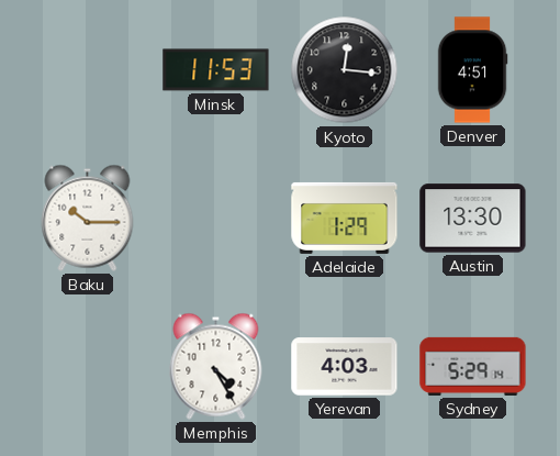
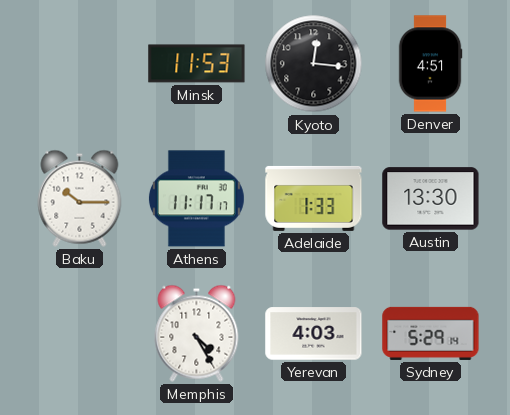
Athens: none -> 11:17
Adelaide: 1:29 -> 1:33
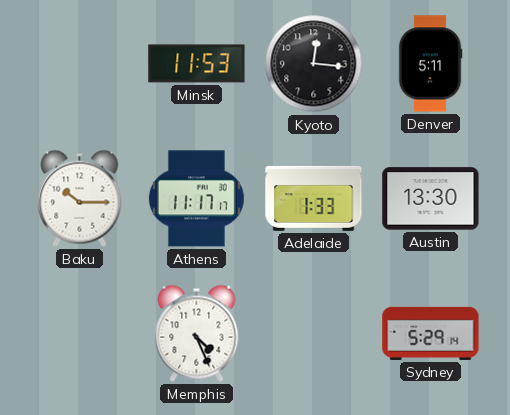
Denver: 4:51 -> 5:11
Memphis: 4:25 -> 4:26
Yerevan: 4:03 -> none
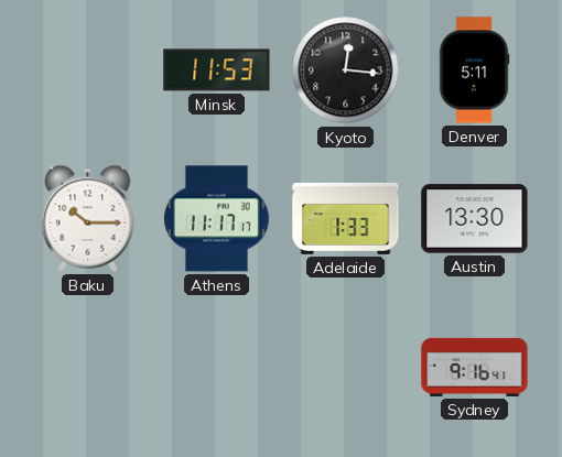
Memphis: 4:26 -> none
Sydney: 5:29 -> 9:16
